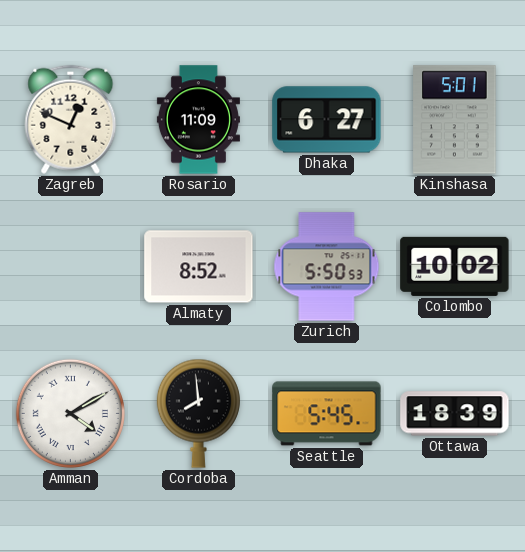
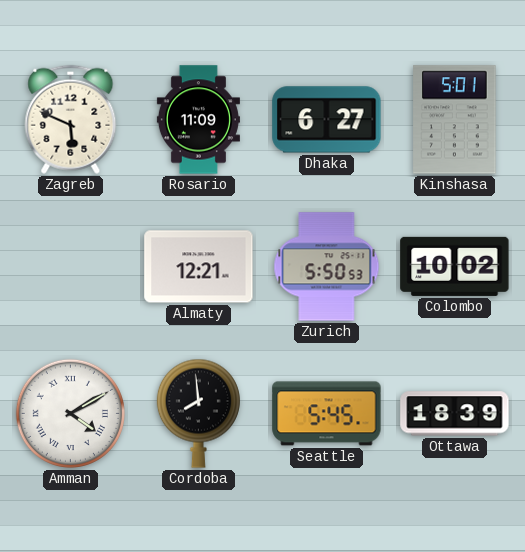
Zagreb: 12:49 -> 5:49
Almaty: 8:52 -> 12:21
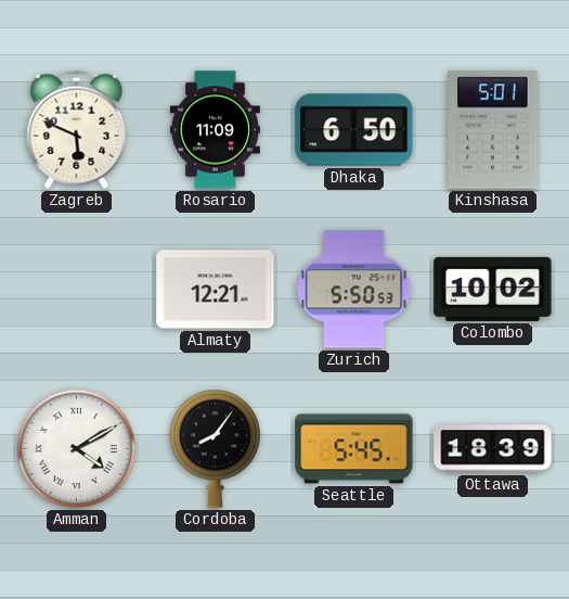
Dhaka: 6:27 -> 6:50
Cordoba: 7:59 -> 8:06
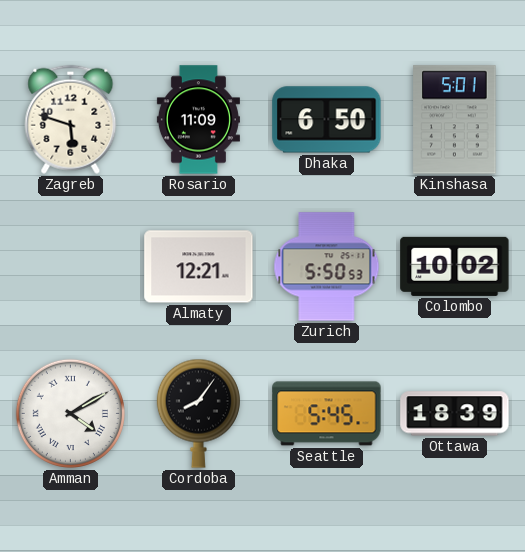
Zagreb: 5:49 -> 5:48
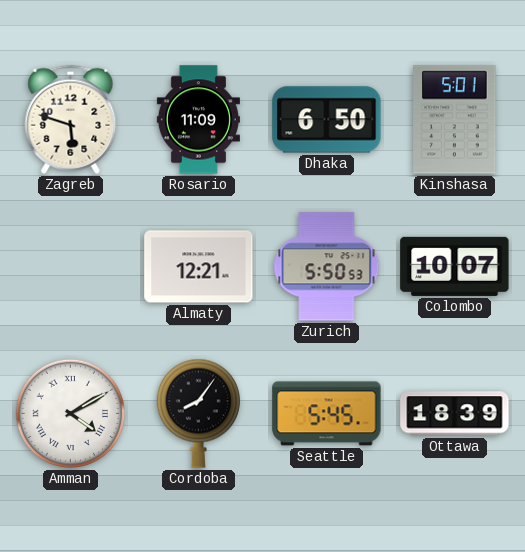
Colombo: 10:02 -> 10:07
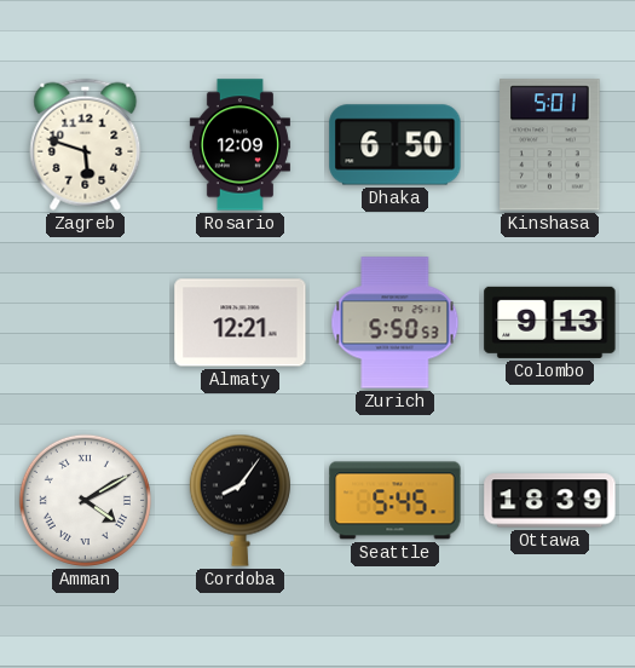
Rosario: 11:09 -> 12:09
Colombo: 10:07 -> 9:13
